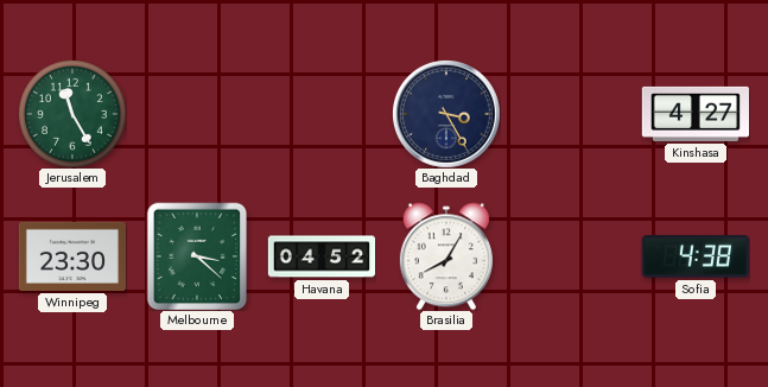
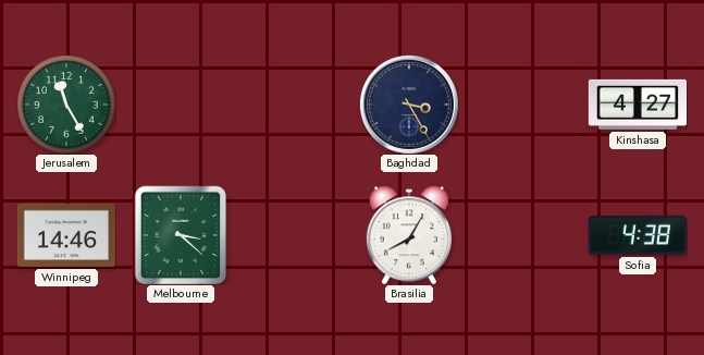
Winnipeg: 23:30 -> 14:46
Havana: 04:52 -> none
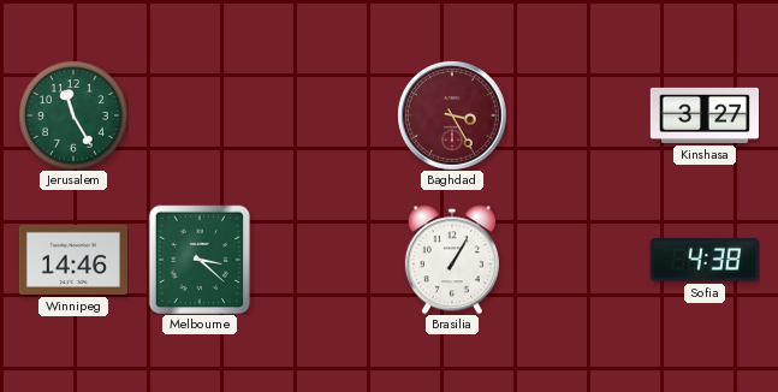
Baghdad dial: navy -> burgundy
Kinshasa: 4:27 -> 3:27
Brasilia: 8:05 -> 1:05
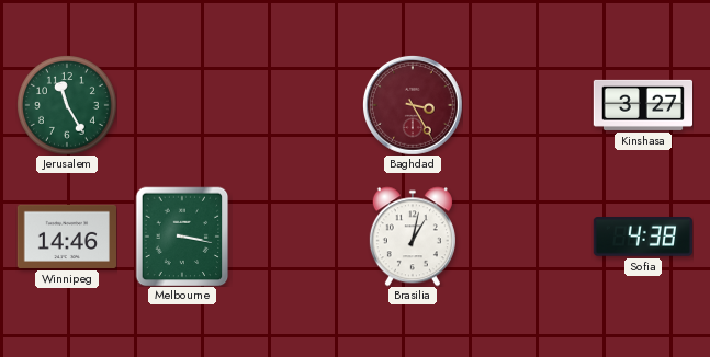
Melbourne: 3:22 -> 3:17
Brasilia: 1:05 -> 1:02
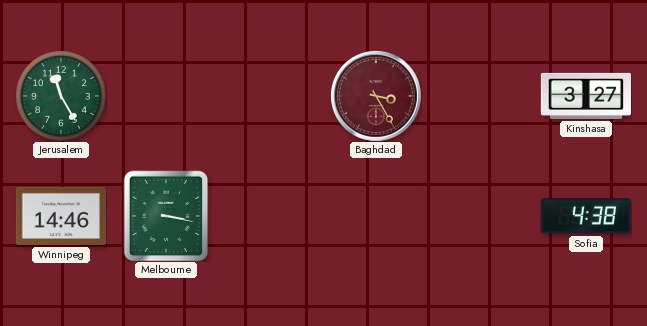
Brasilia: 1:02 -> none
